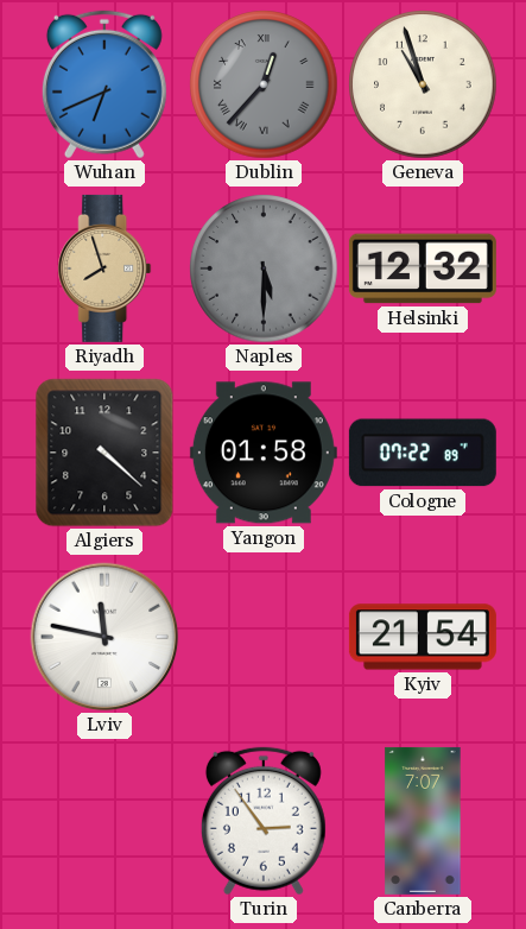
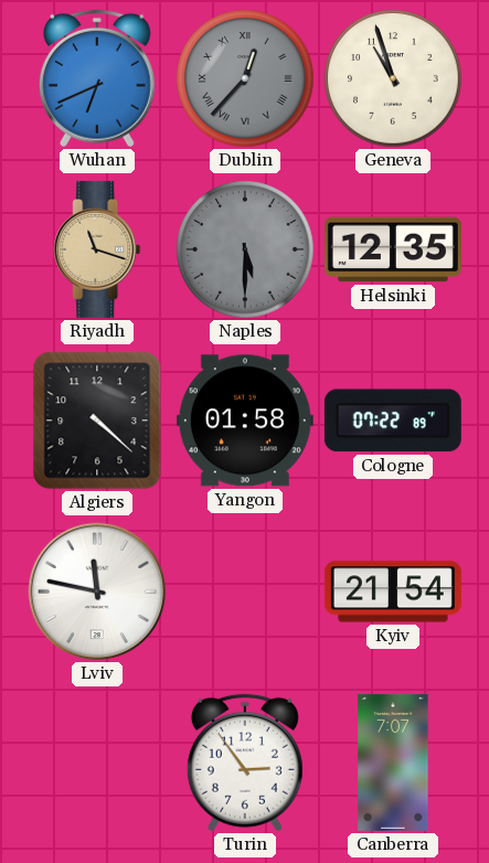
Riyadh: 7:57 -> 11:18
Helsinki: 12:32 -> 12:35
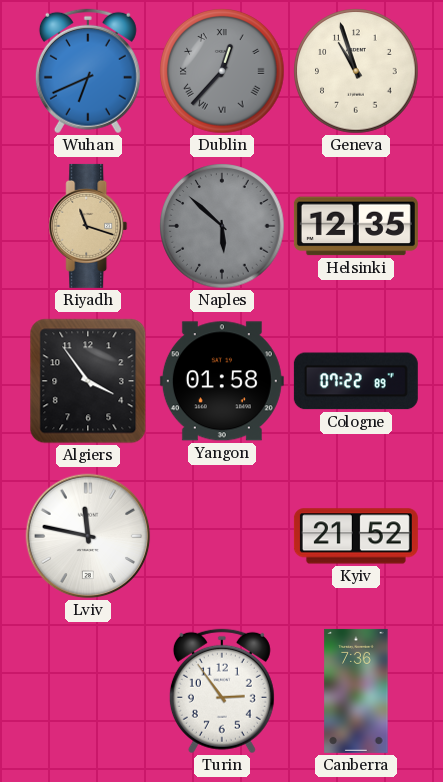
Naples: 5:30 -> 5:52
Algiers: 4:22 -> 3:54
Kyiv: 21:54 -> 21:52
Canberra: 7:07 -> 7:36
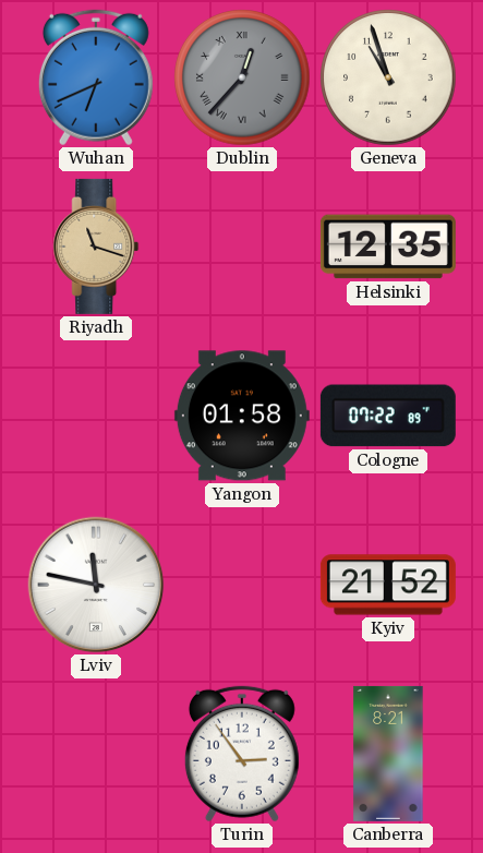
Naples: 5:52 -> none
Algiers: 3:54 -> none
Canberra: 7:36 -> 8:21
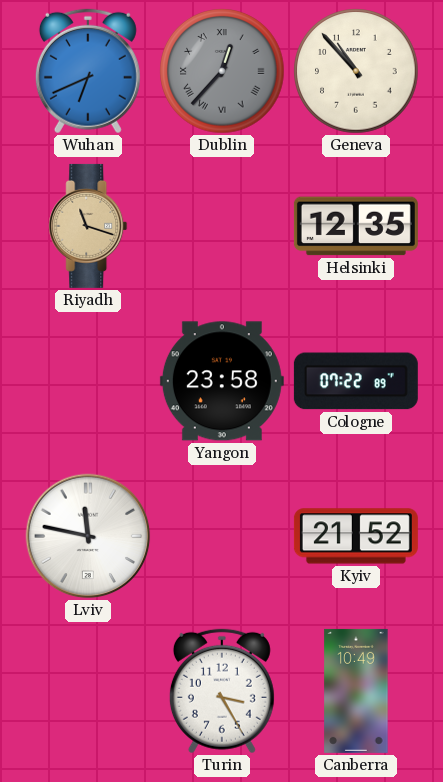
Geneva: 10:57 -> 10:53
Yangon: 01:58 -> 23:58
Turin: 2:54 -> 3:25
Canberra: 8:21 -> 10:49
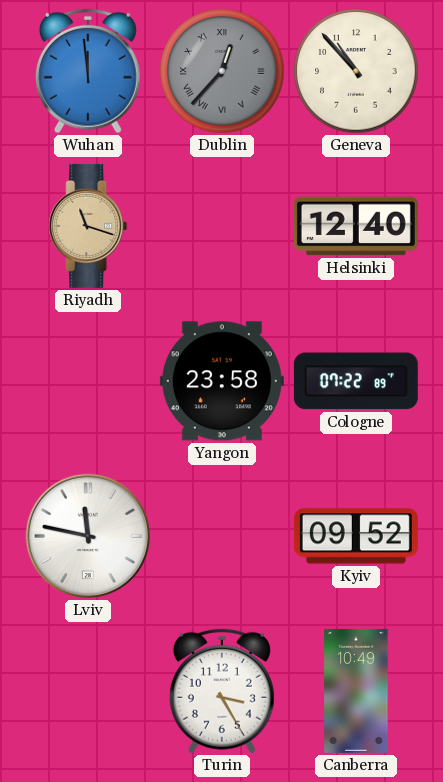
Wuhan: 6:41 -> 11:59
Helsinki: 12:35 -> 12:40
Kyiv: 21:52 -> 09:52
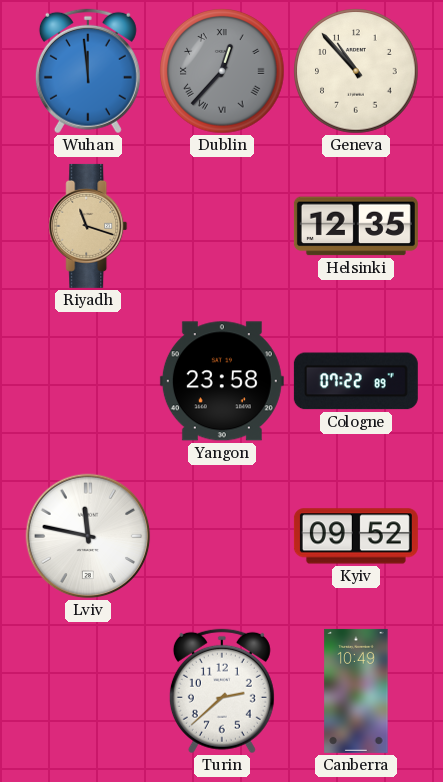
Helsinki: 12:40 -> 12:35
Turin: 3:25 -> 2:38
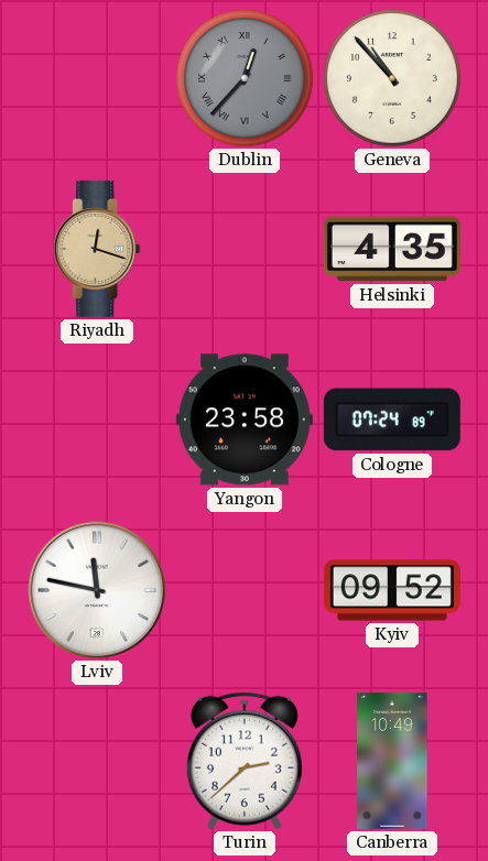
Wuhan: 11:59 -> none
Riyadh: 11:18 -> 12:18
Helsinki: 12:35 -> 4:35
Cologne: 07:22 -> 07:24
